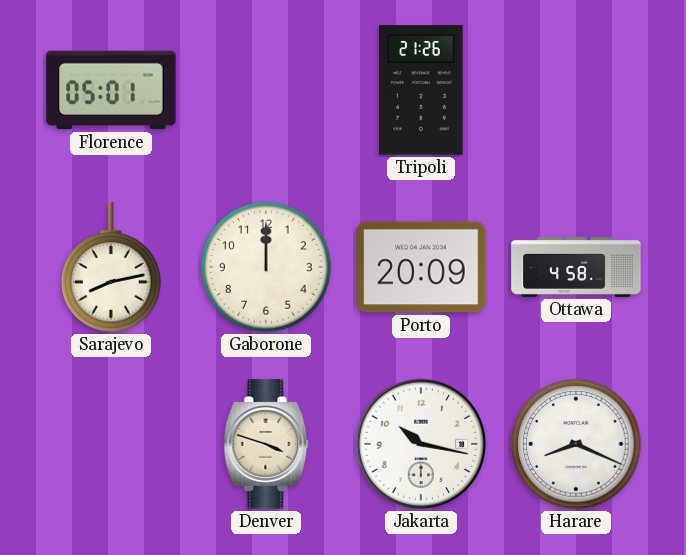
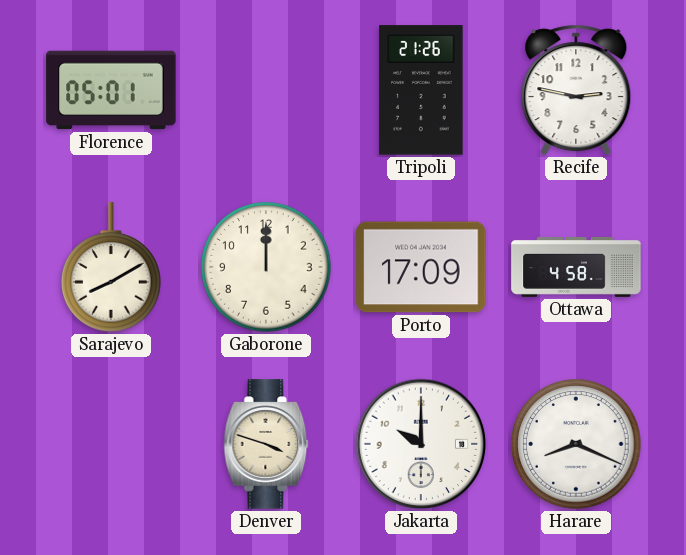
Recife: none -> 2:47
Sarajevo: 8:13 -> 8:10
Porto: 20:09 -> 17:09
Jakarta: 10:17 -> 10:00
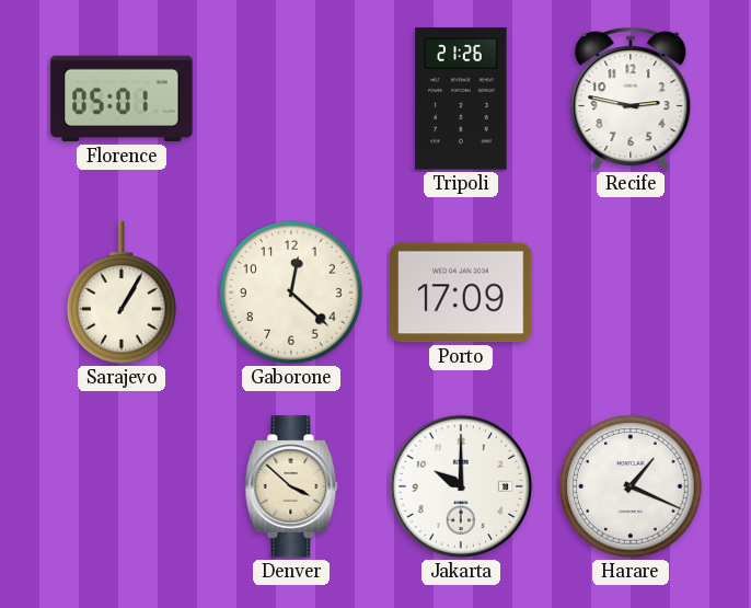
Sarajevo: 8:10 -> 1:05
Gaborone: 12:00 -> 12:22
Ottawa: 4:58 -> none
Denver: 3:48 -> 3:52
Harare: 8:19 -> 1:19
